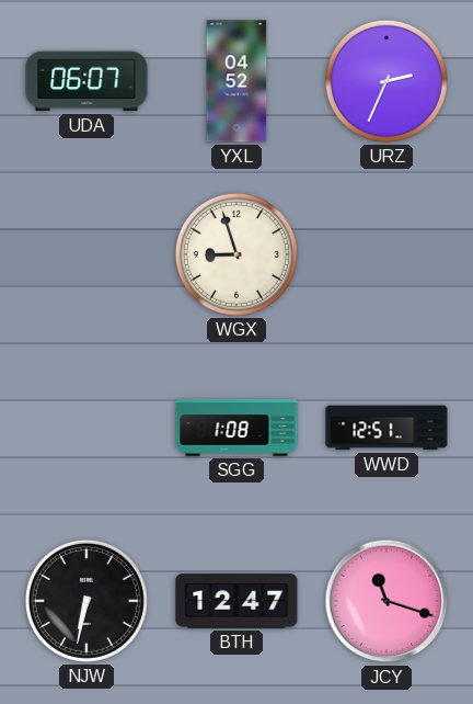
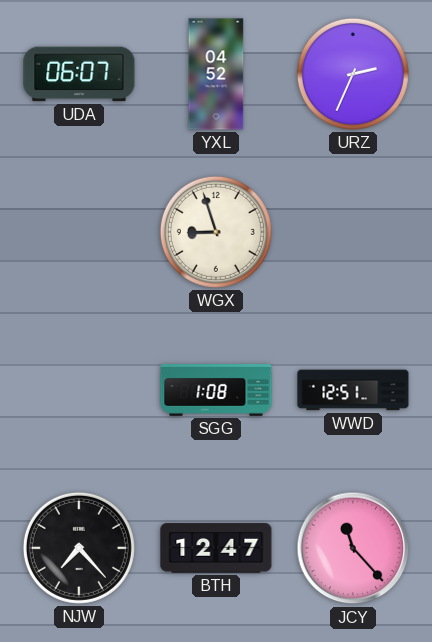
NJW: 6:32 -> 7:23
JCY: 11:18 -> 11:23
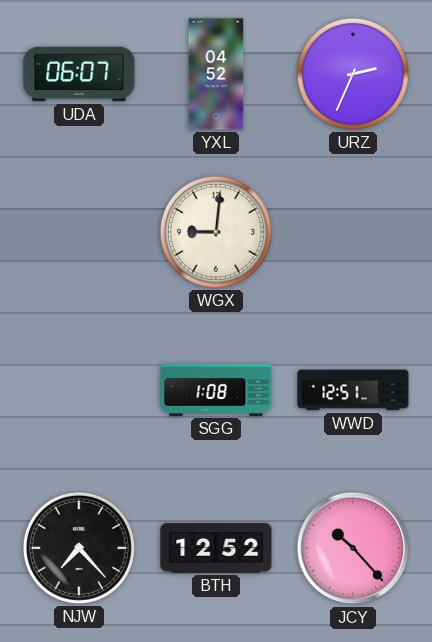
WGX: 8:57 -> 9:01
BTH: 12:47 -> 12:52
JCY: 11:23 -> 10:23
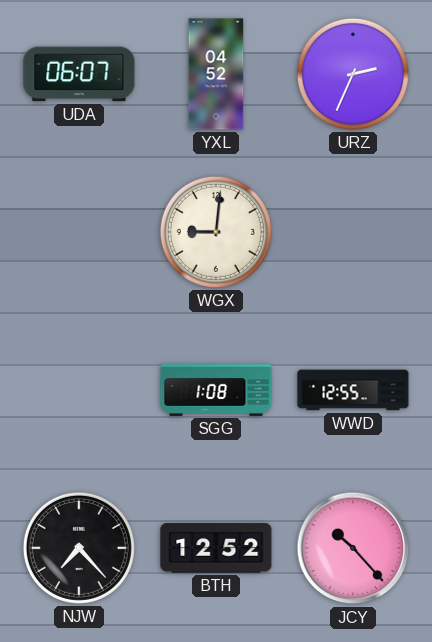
WWD: 12:51 -> 12:55
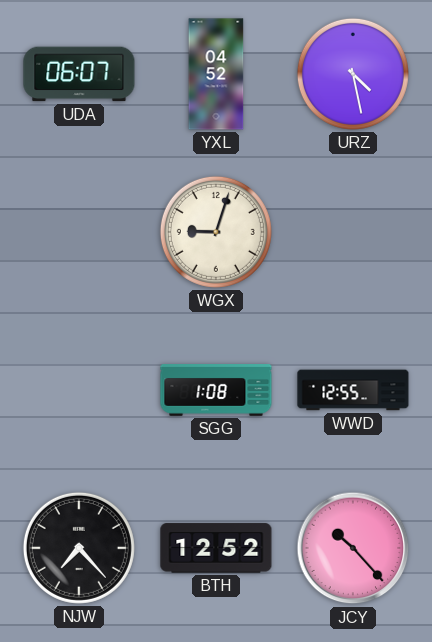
URZ: 2:34 -> 4:28
WGX: 9:01 -> 9:03
